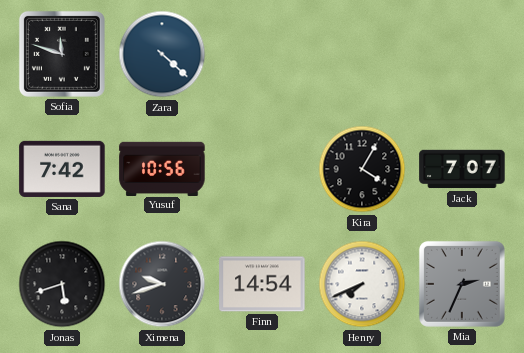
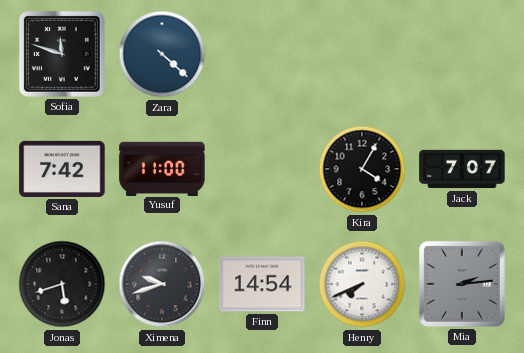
Yusuf: 10:56 -> 11:00
Mia: 2:34 -> 2:14
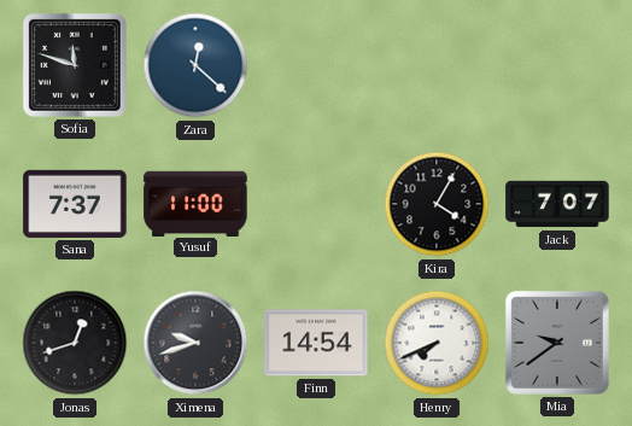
Zara: 4:22 -> 12:22
Sana: 7:42 -> 7:37
Jonas: 5:42 -> 12:42
Mia: 2:14 -> 9:39
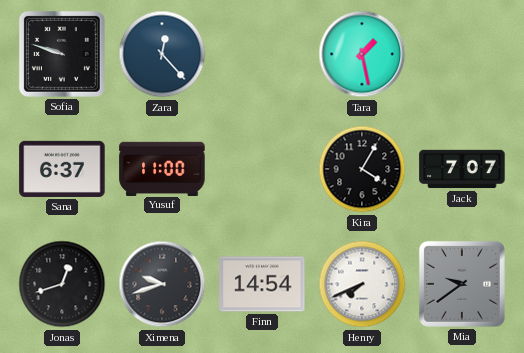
Sofia: 11:48 -> 9:48
Zara: 12:22 -> 12:23
Tara: none -> 1:28
Sana: 7:37 -> 6:37
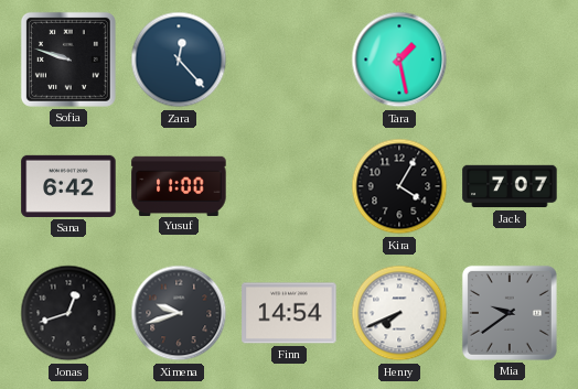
Sana: 6:37 -> 6:42
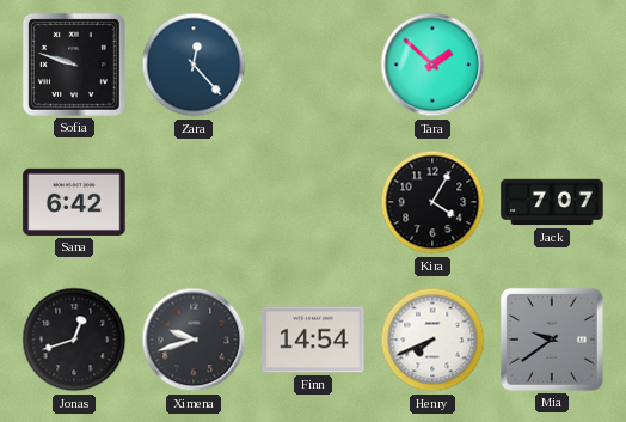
Tara: 1:28 -> 1:52
Yusuf: 11:00 -> none
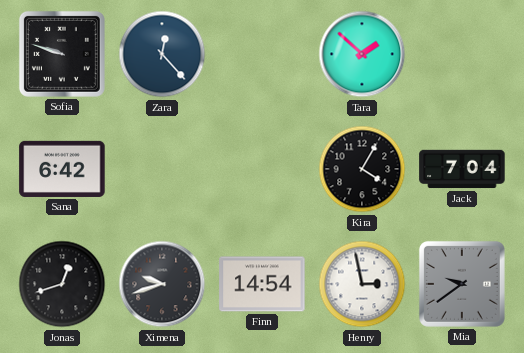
Jack: 7:07 -> 7:04
Henry: 7:41 -> 2:58
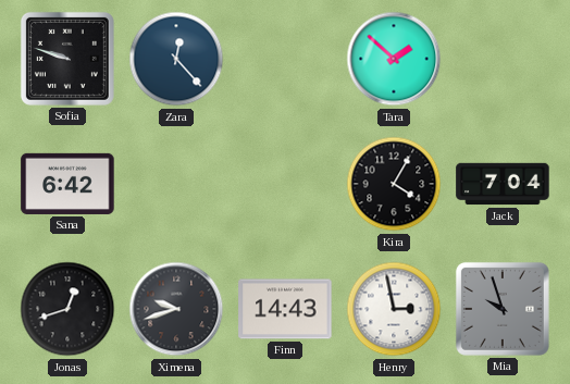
Finn: 14:54 -> 14:43
Mia: 9:39 -> 9:57
